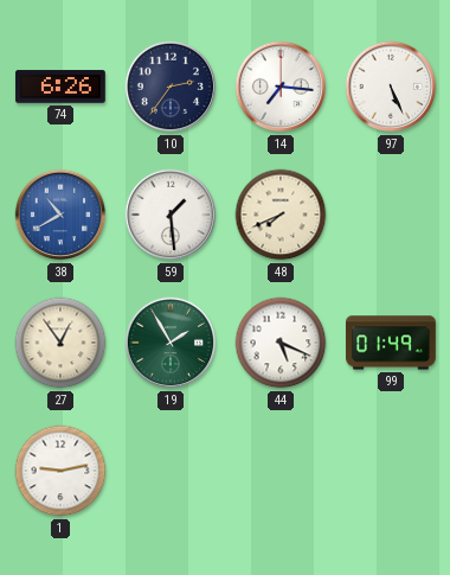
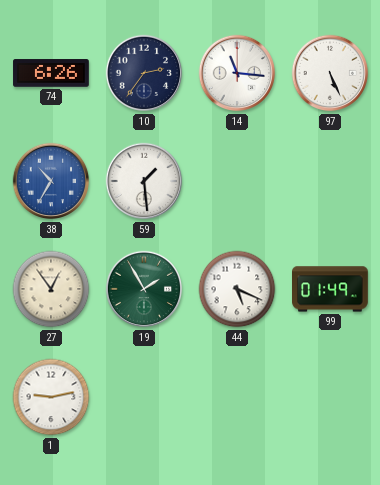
14: 7:16 -> 11:16
38: 10:40 -> 10:35
48: 7:41 -> none
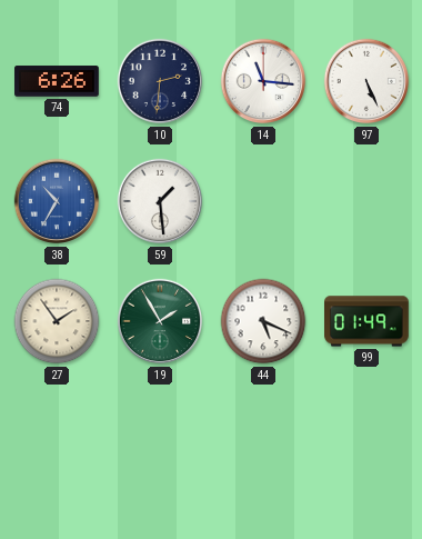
10: 2:36 -> 2:31
27: 12:54 -> 1:54
1: 9:13 -> none
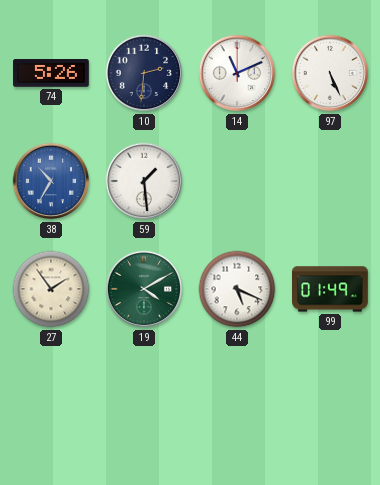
74: 6:26 -> 5:26
14: 11:16 -> 11:11
19: 1:55 -> 4:10
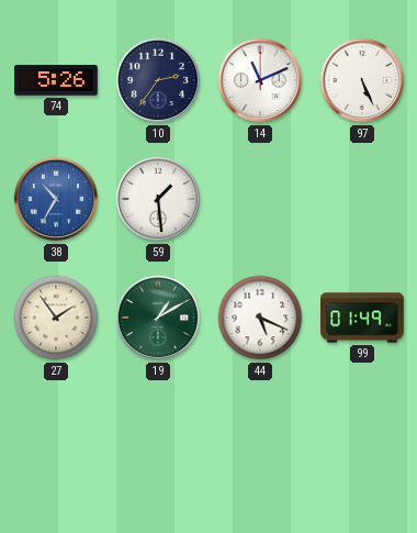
10: 2:31 -> 2:36
19: 4:10 -> 1:10
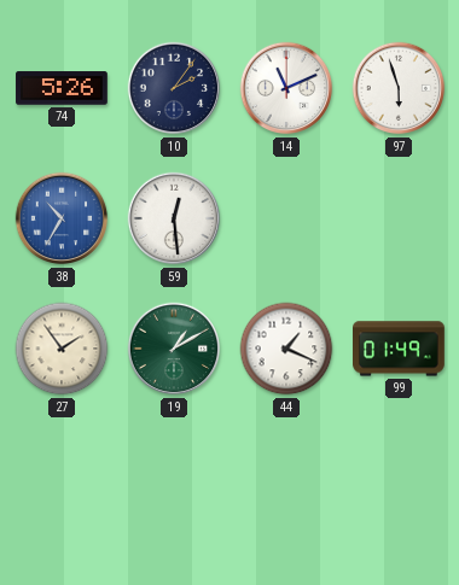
10: 2:36 -> 2:06
97: 5:26 -> 5:57
59: 1:29 -> 12:29
44: 5:19 -> 1:19
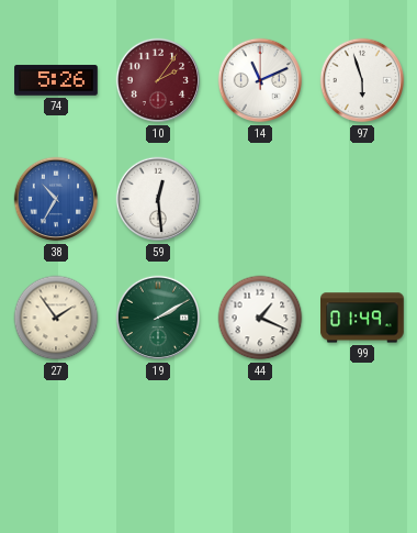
10 dial: navy -> burgundy
19: 1:10 -> 2:10
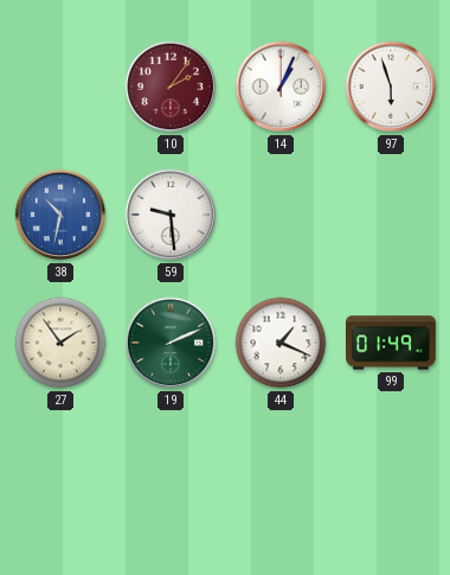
74: 5:26 -> none
14: 11:11 -> 1:04
38: 10:35 -> 10:32
59: 12:29 -> 9:29
19: 2:10 -> 2:11
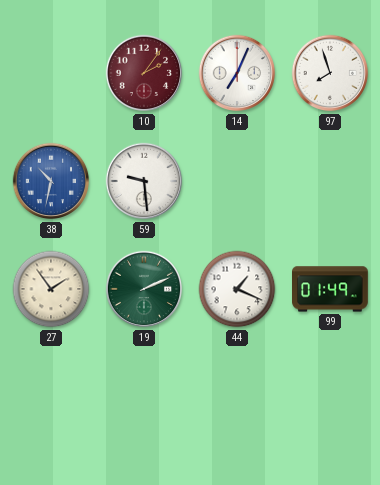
14: 1:04 -> 7:04
97: 5:57 -> 7:57
